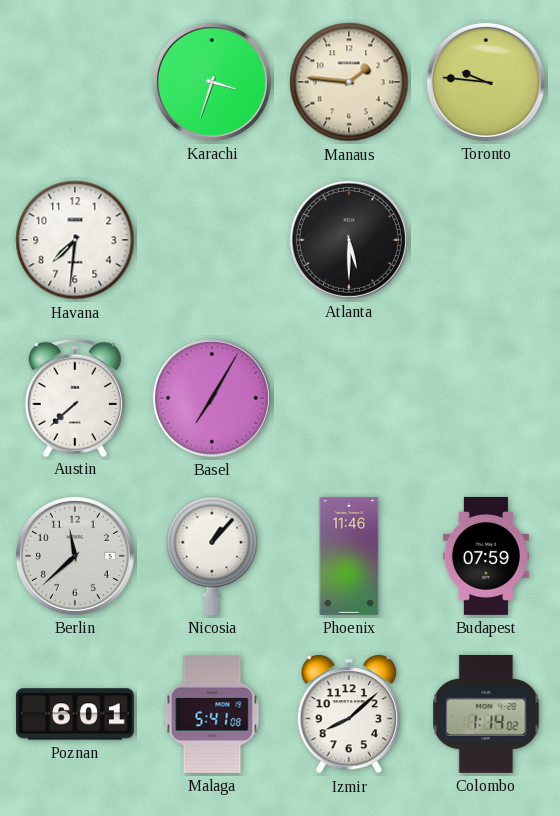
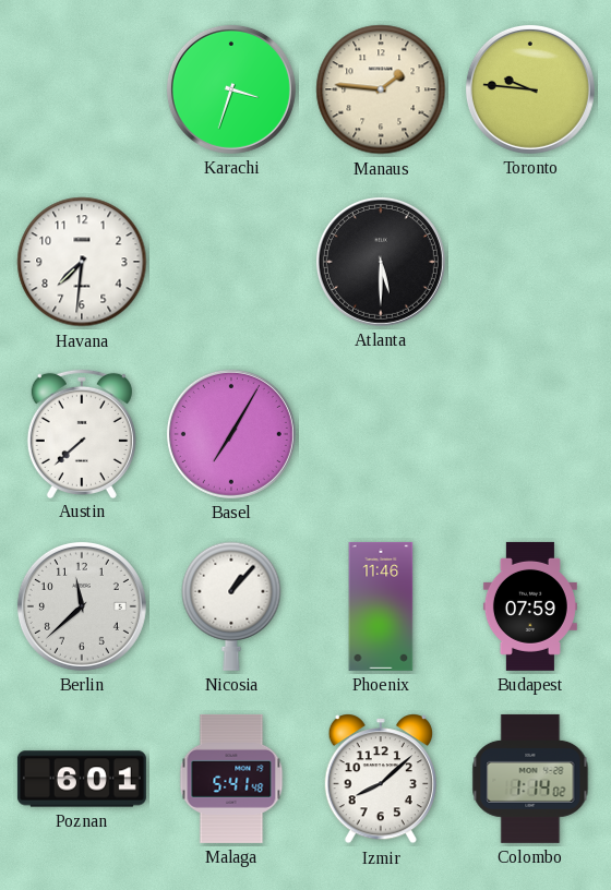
Malaga: 5:41:08 -> 5:41:48
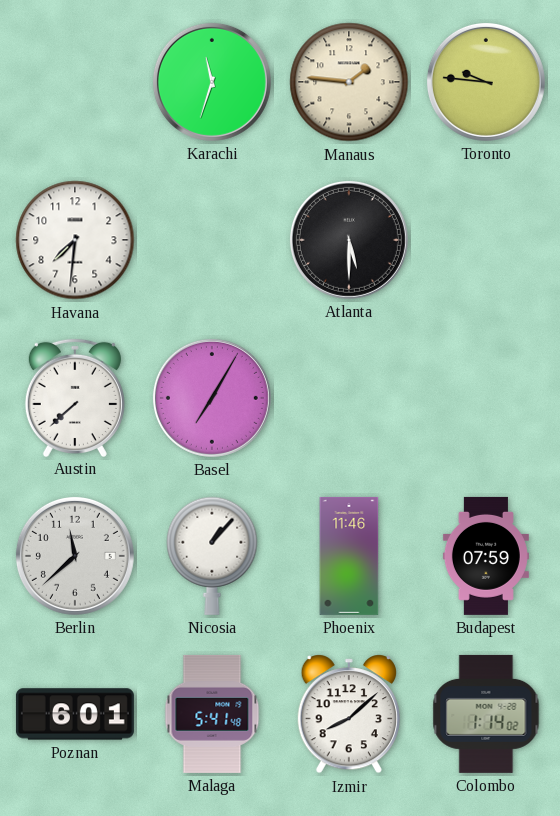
Karachi: 3:33 -> 11:33
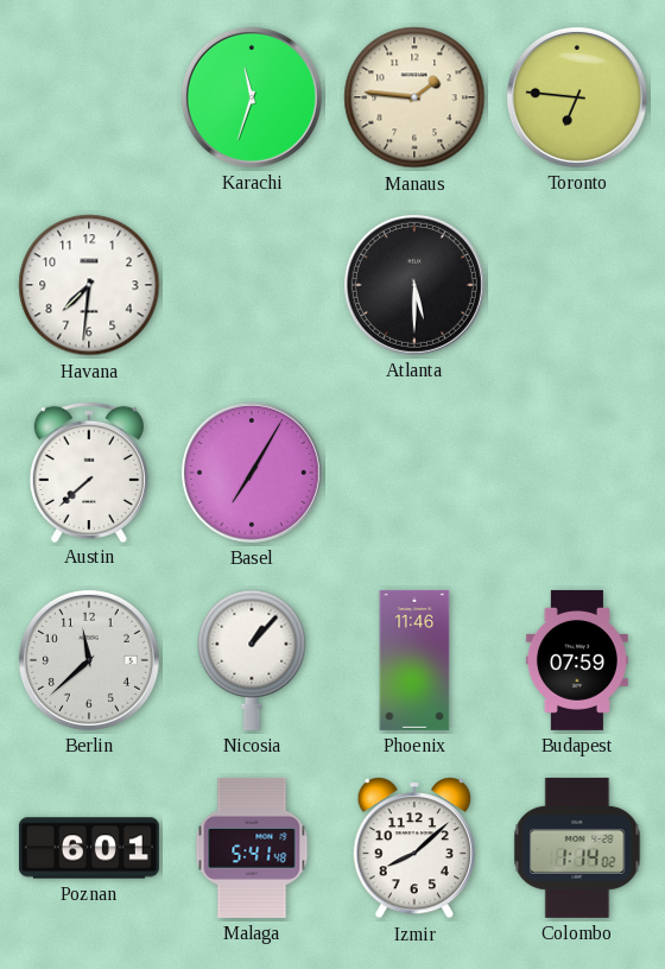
Toronto: 9:46 -> 6:46
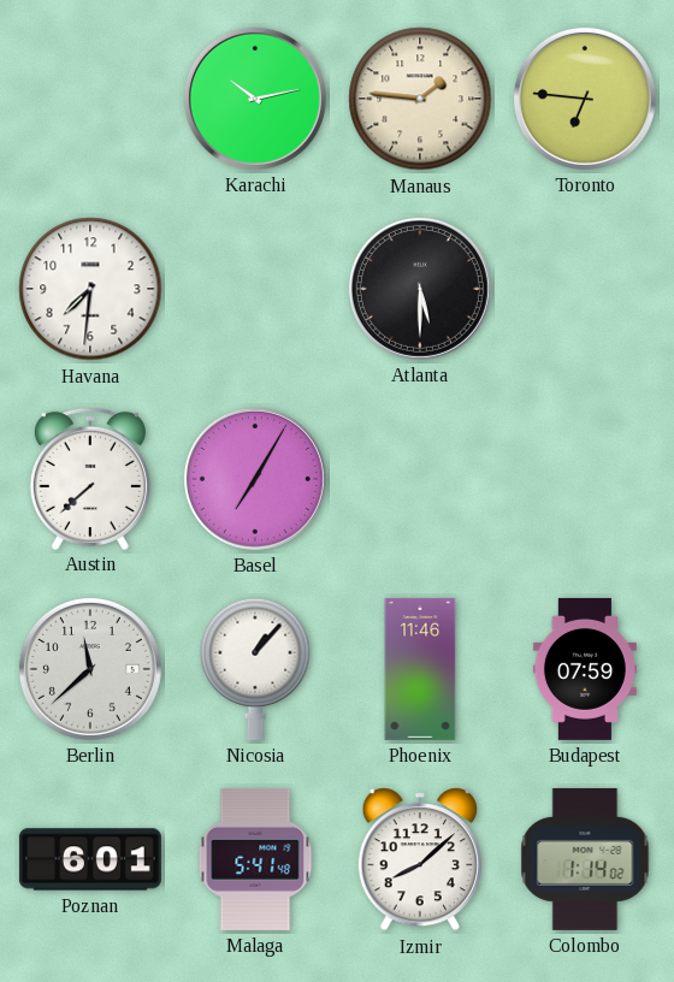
Karachi: 11:33 -> 10:13
